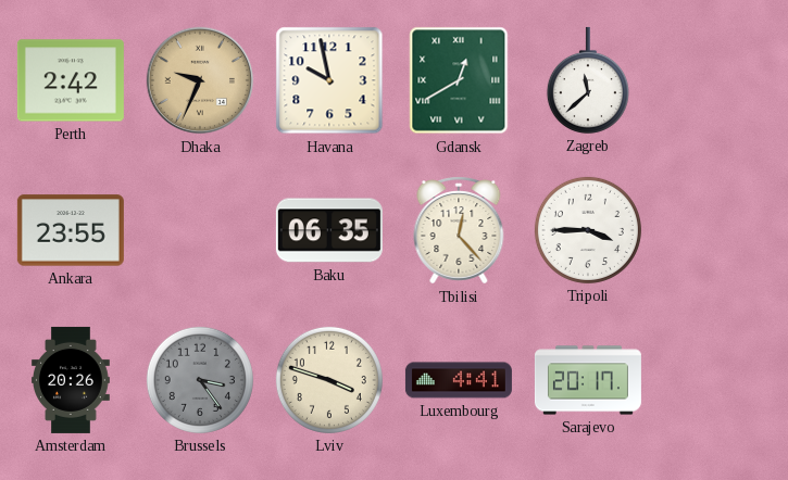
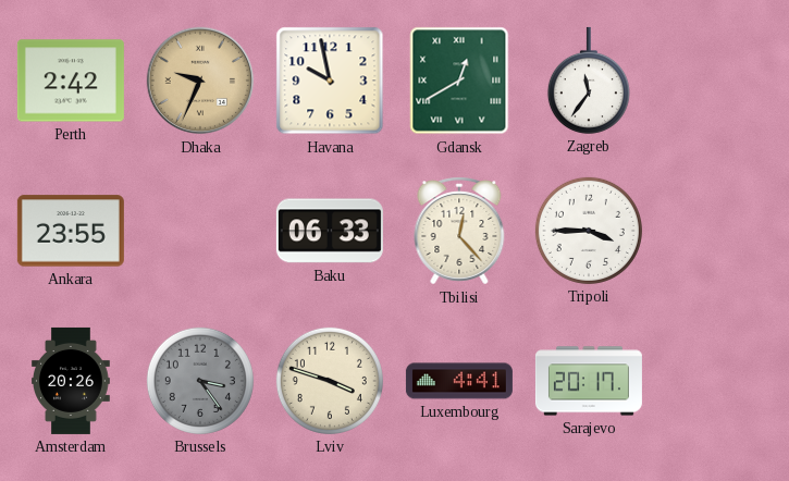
Zagreb: 11:38 -> 11:36
Baku: 06:35 -> 06:33
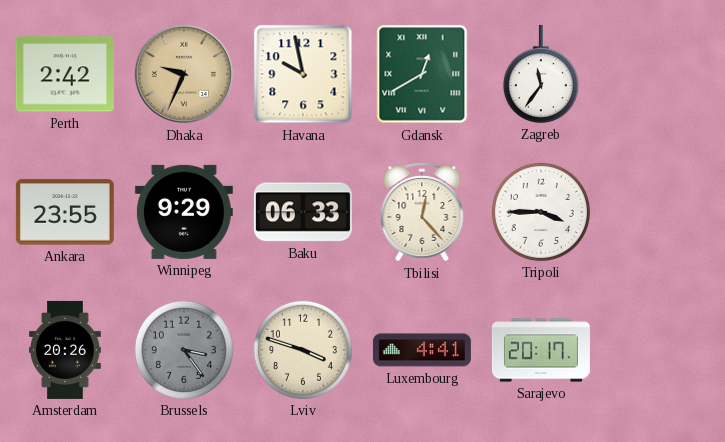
Winnipeg: none -> 9:29
